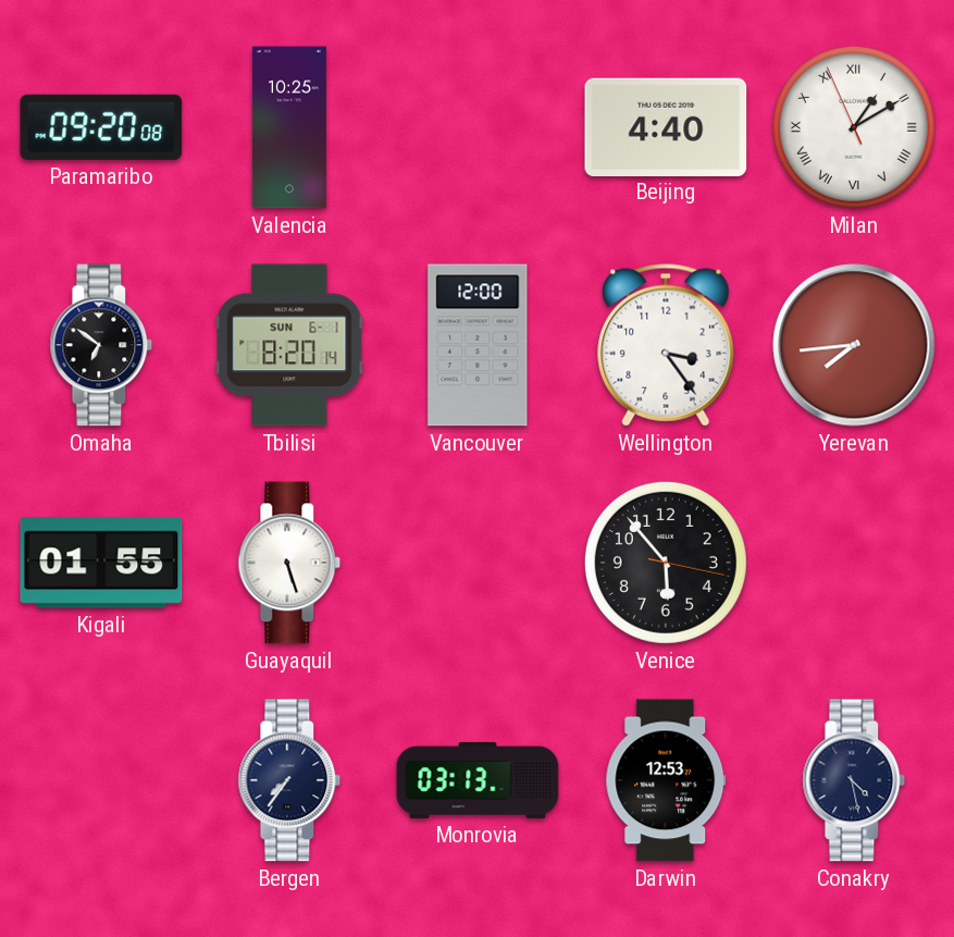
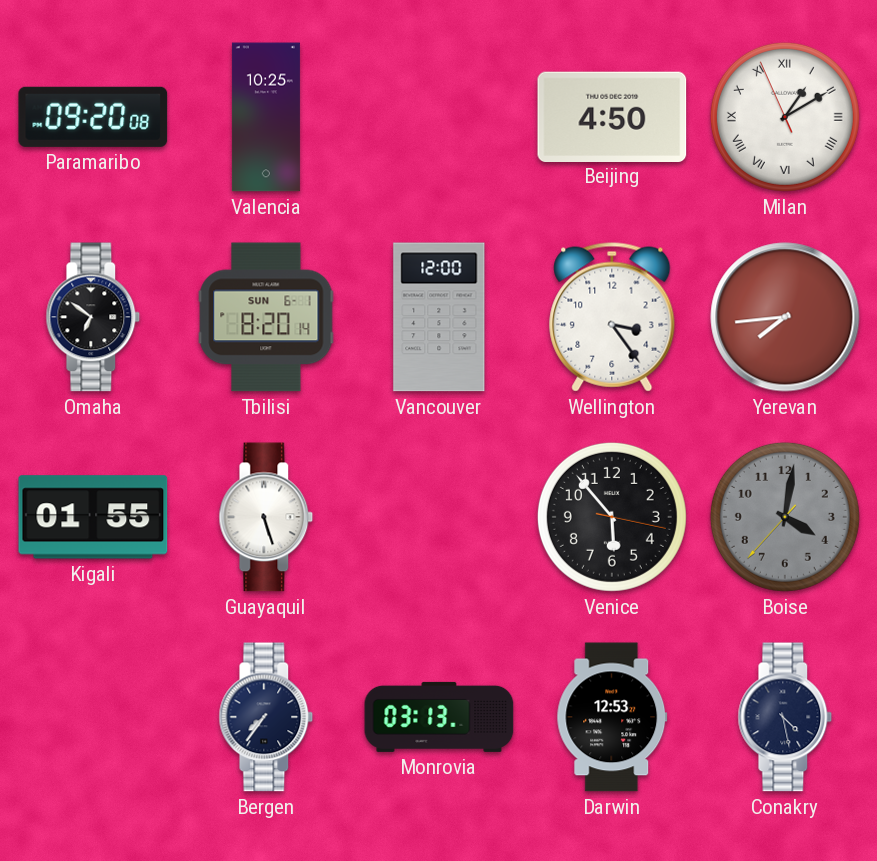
Beijing: 4:40 -> 4:50
Boise: none -> 4:01
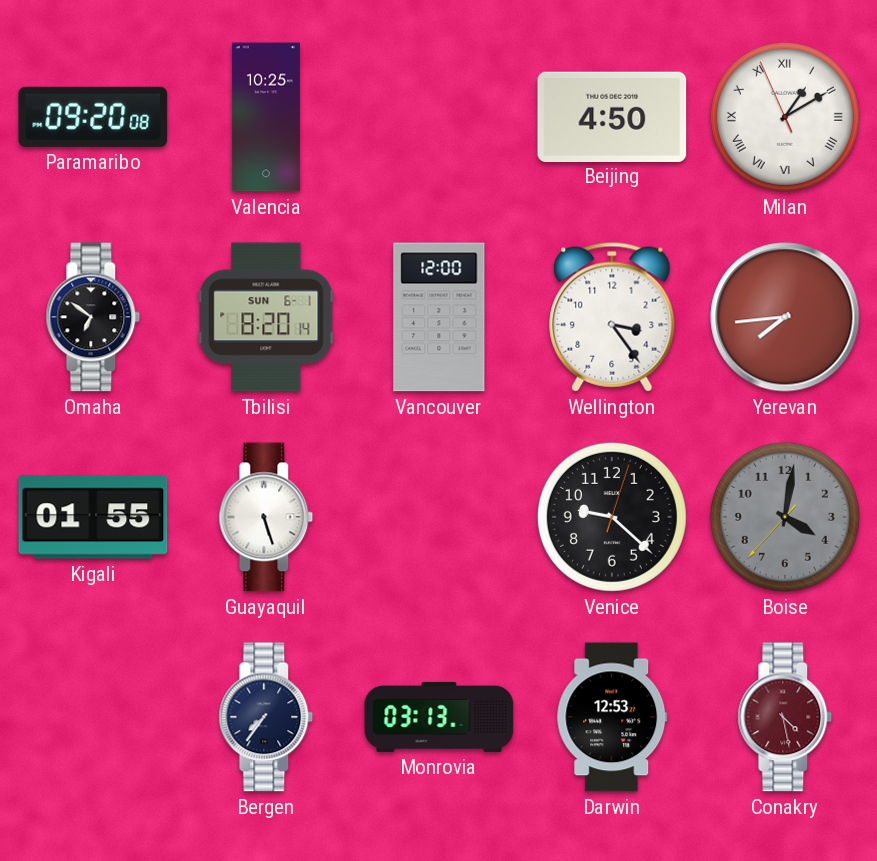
Venice: 5:53 -> 9:22
Conakry dial: navy -> burgundy
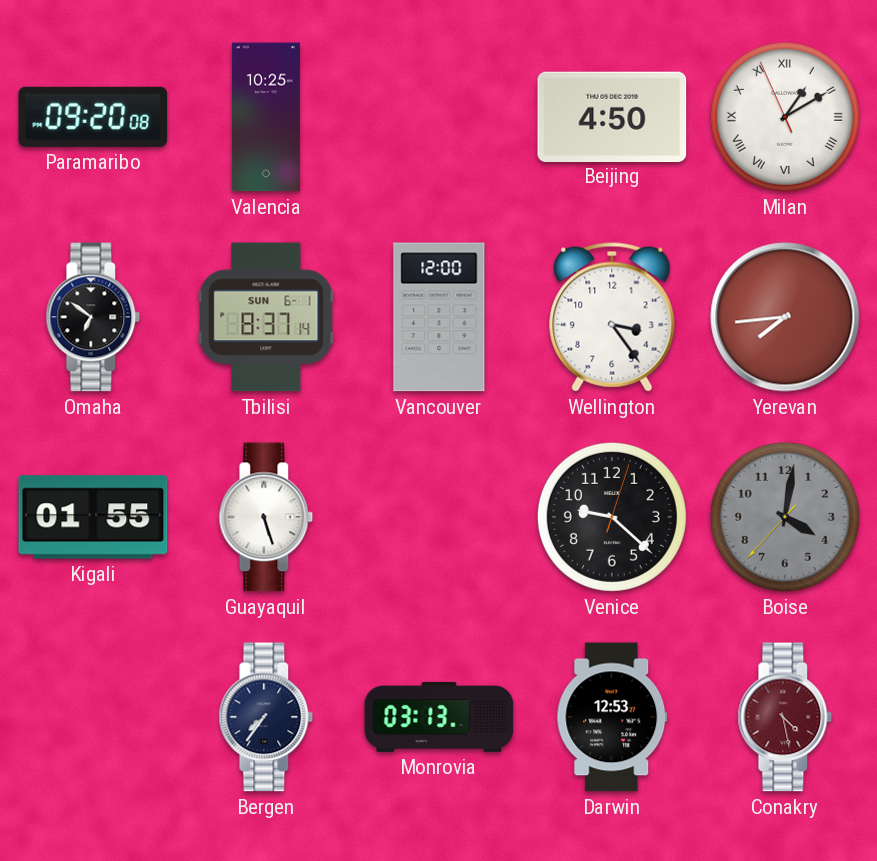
Tbilisi: 8:20 -> 8:37
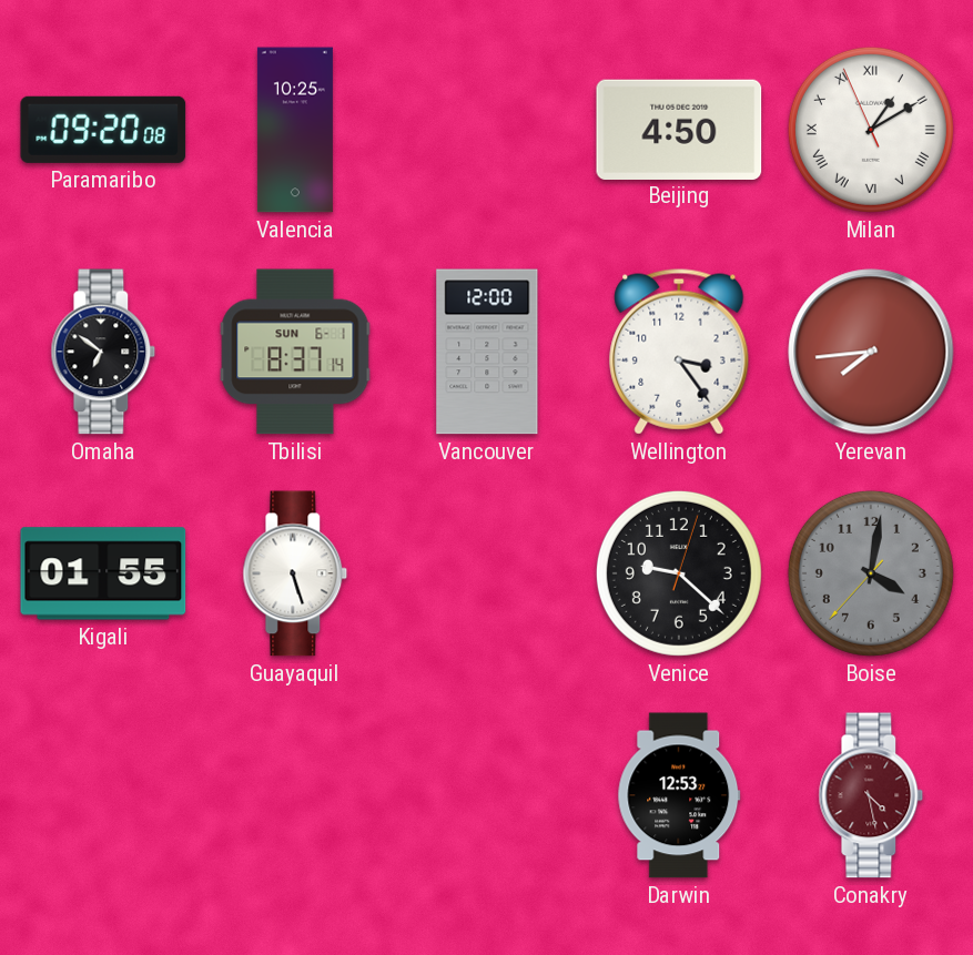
Bergen: 7:36 -> none
Monrovia: 03:13 -> none
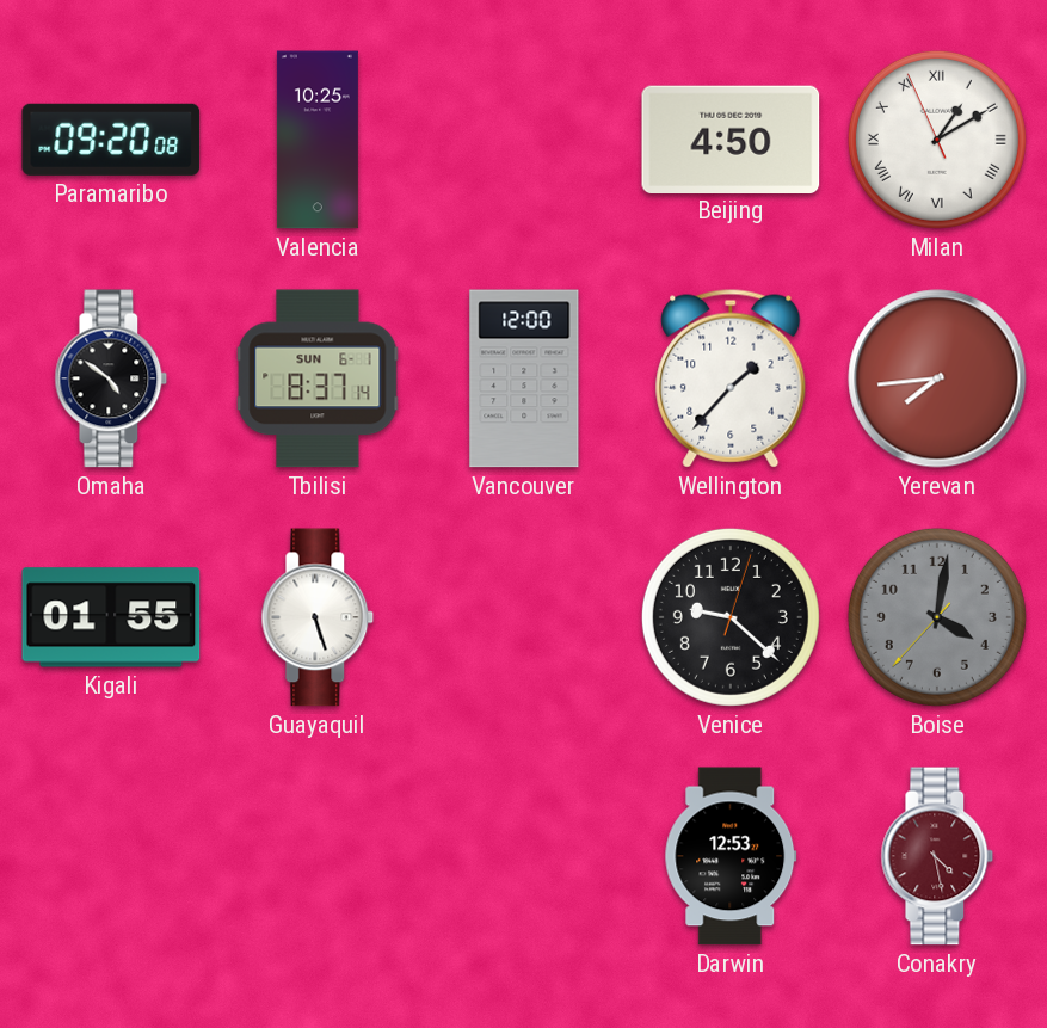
Omaha: 6:51 -> 4:51
Wellington: 3:24 -> 1:37
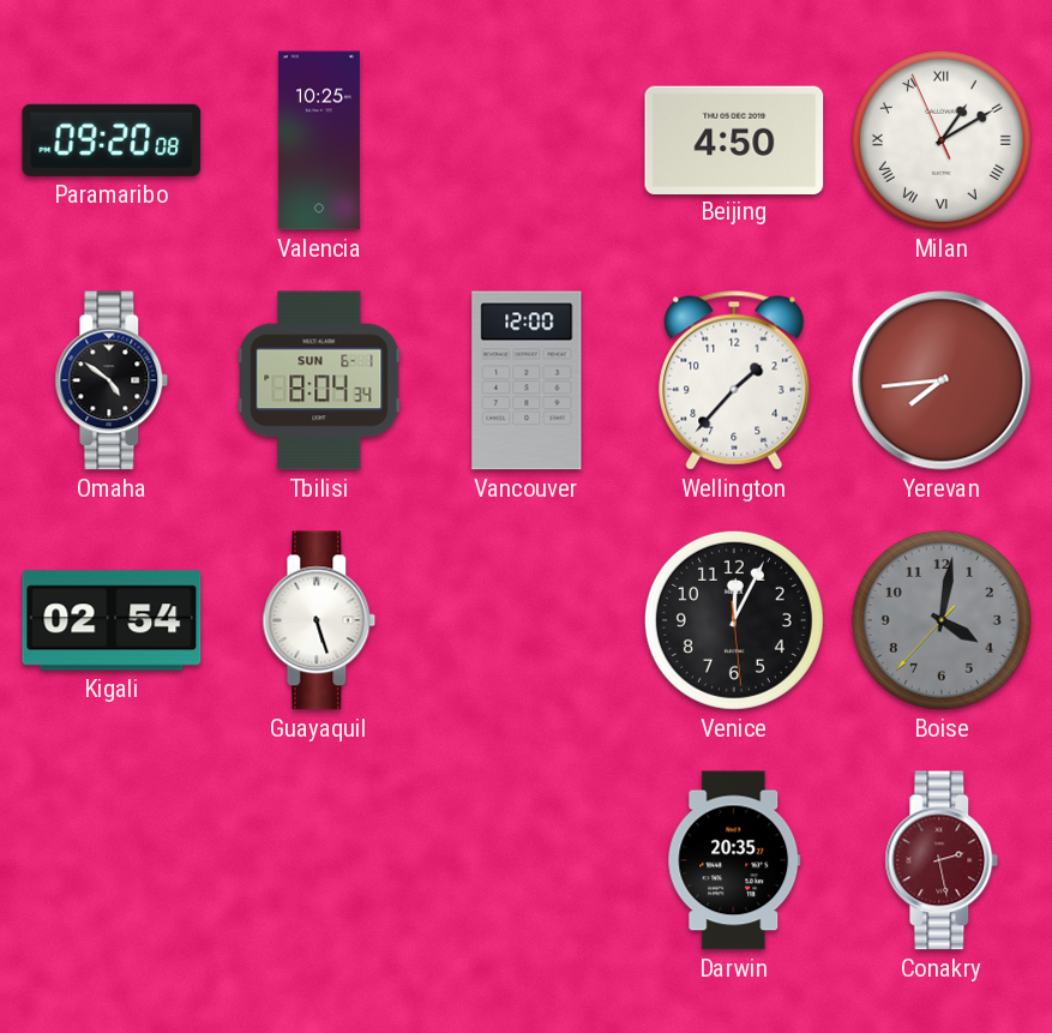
Tbilisi: 8:37 -> 8:04
Kigali: 01:55 -> 02:54
Venice: 9:22 -> 12:04
Darwin: 12:53 -> 20:35
Conakry: 4:28 -> 2:28
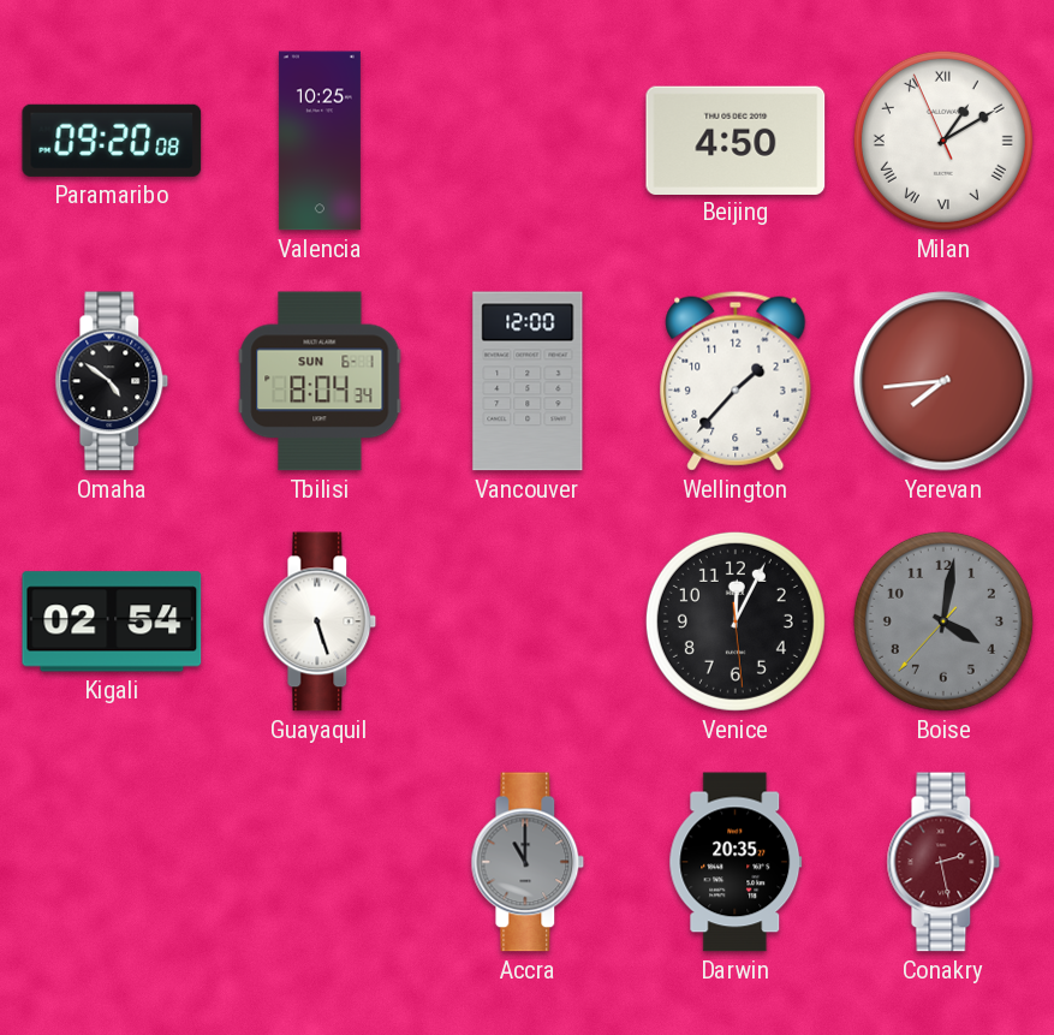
Accra: none -> 11:00
